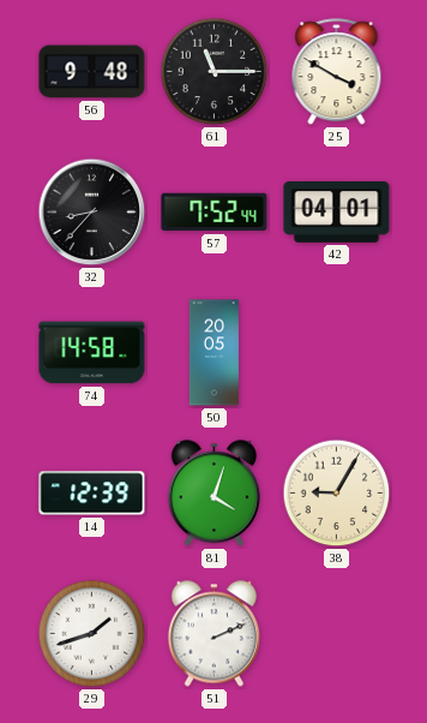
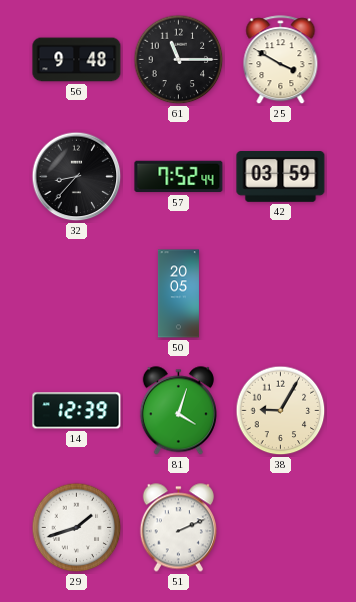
42: 04:01 -> 03:59
74: 14:58 -> none
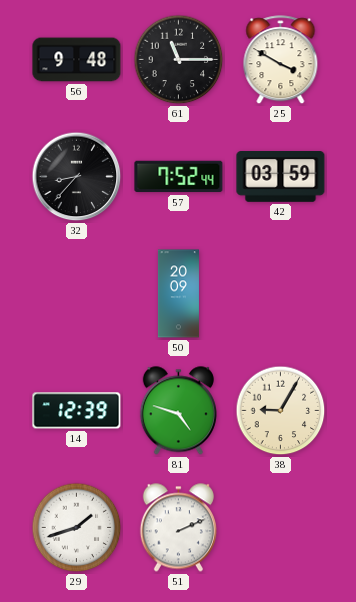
50: 20:05 -> 20:09
81: 4:03 -> 4:48
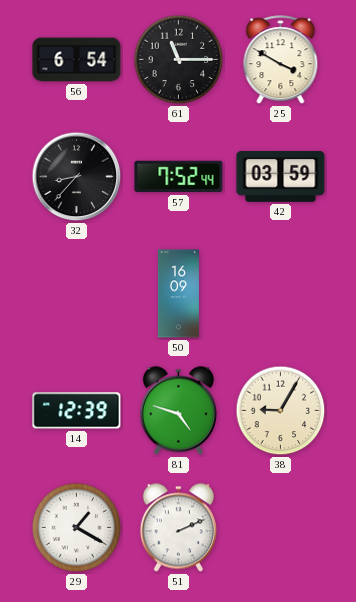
56: 9:48 -> 6:54
50: 20:09 -> 16:09
29: 1:42 -> 1:20
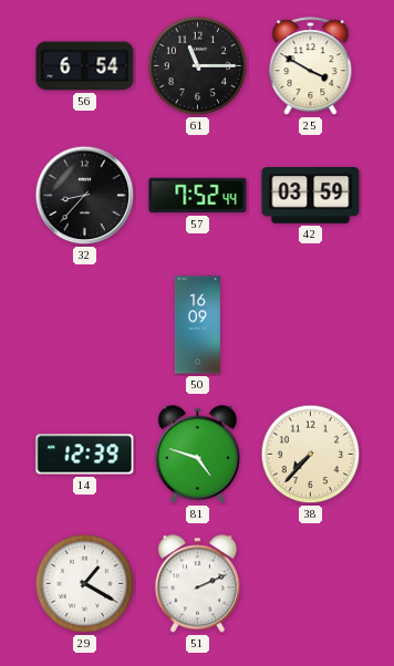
38: 9:05 -> 7:37
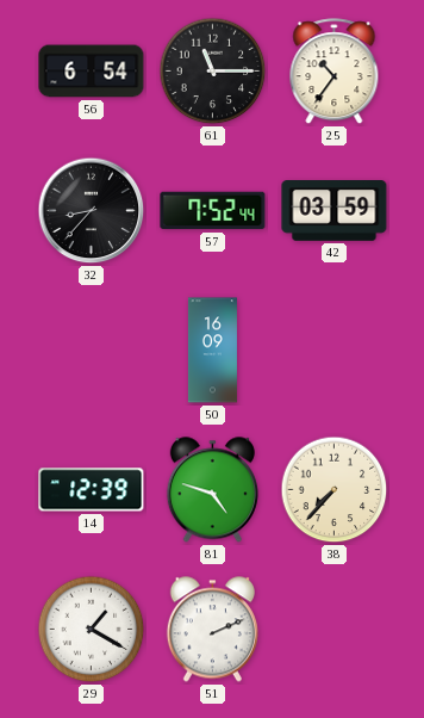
25: 3:50 -> 10:36
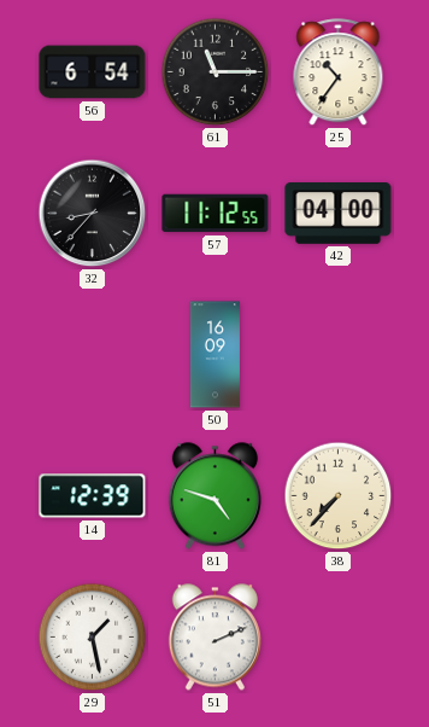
57: 7:52 -> 11:12
42: 03:59 -> 04:00
29: 1:20 -> 1:28
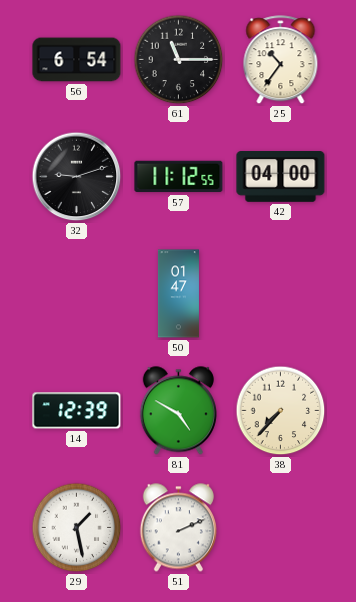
32: 8:37 -> 9:12
50: 16:09 -> 01:47
81: 4:48 -> 4:50
